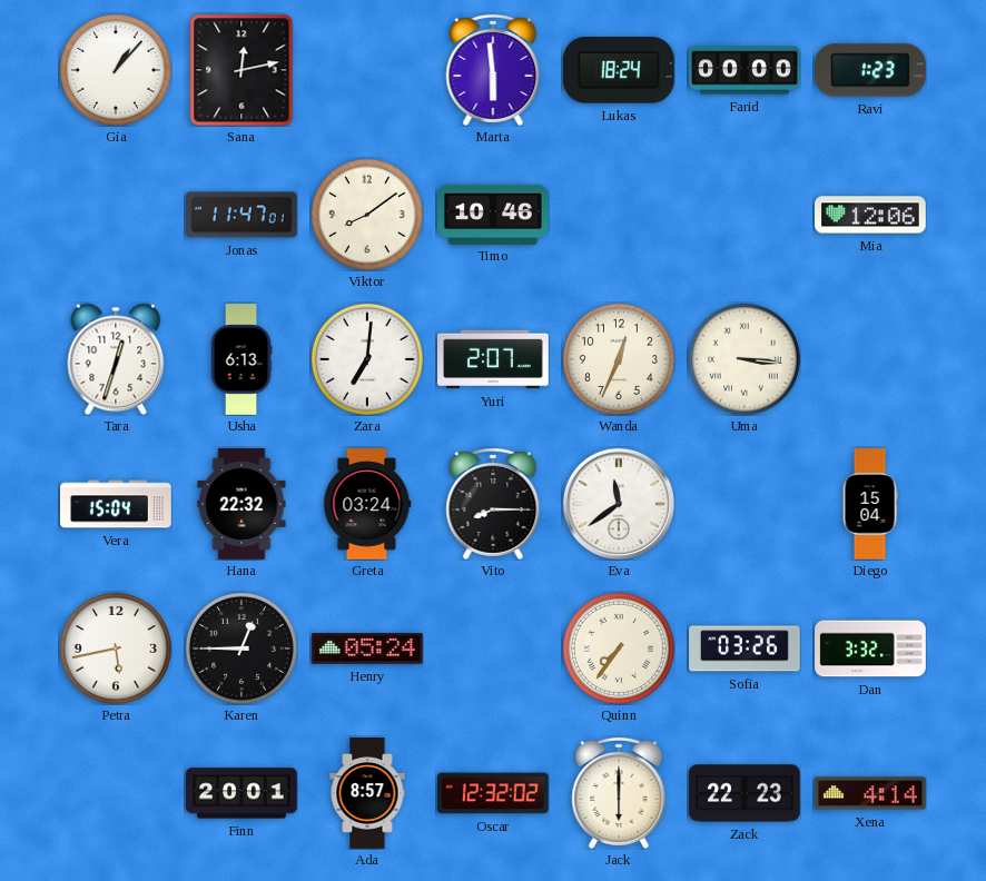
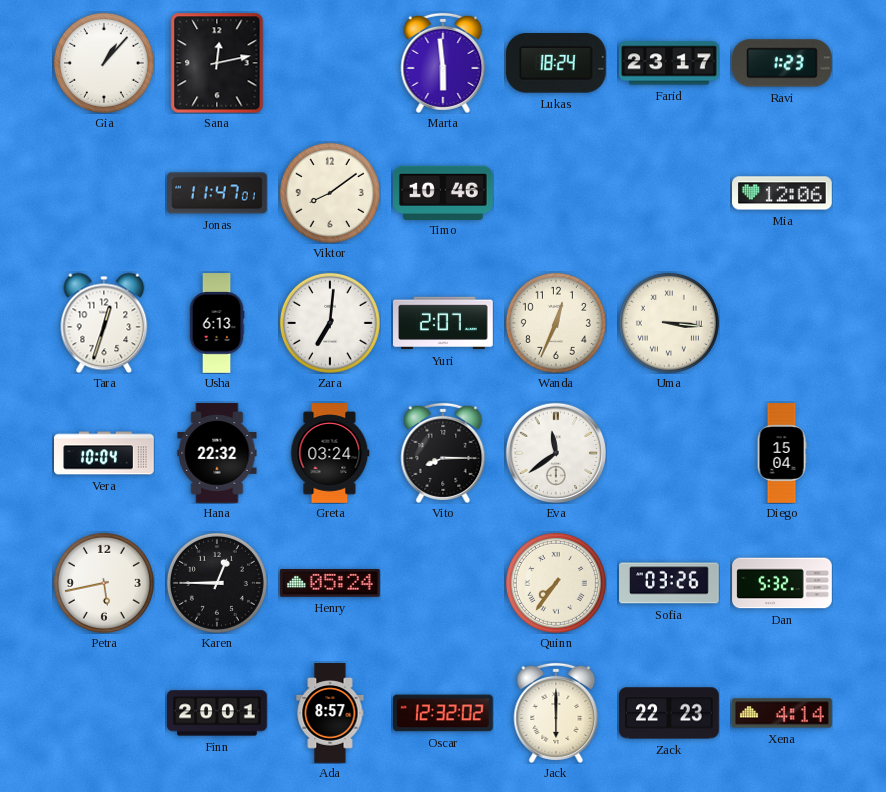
Farid: 00:00 -> 23:17
Vera: 15:04 -> 10:04
Dan: 3:32 -> 5:32
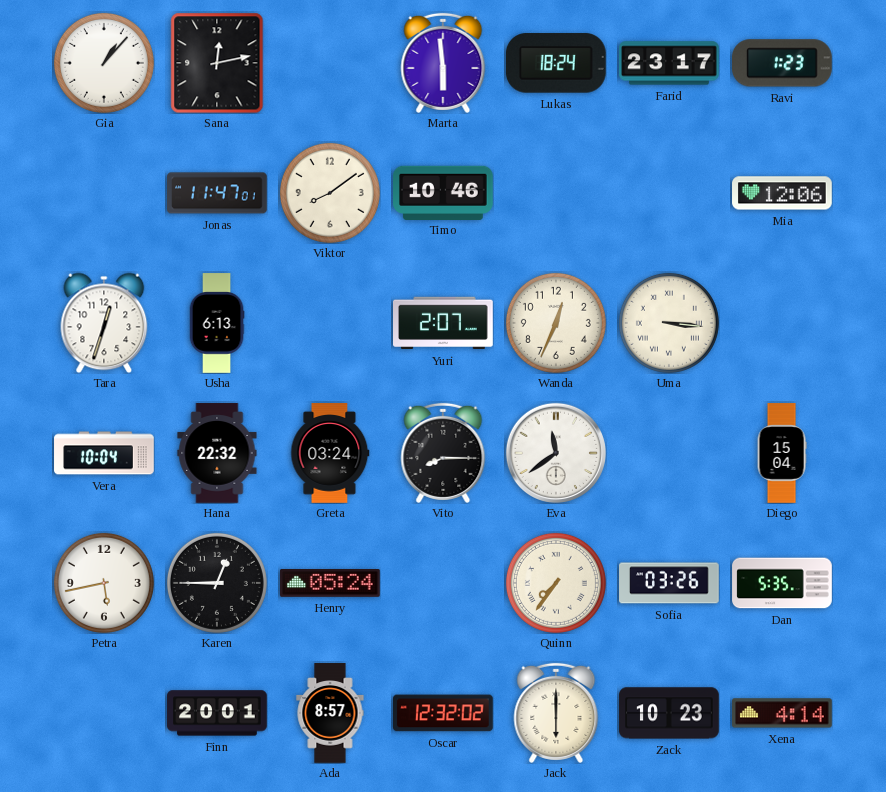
Zara: 7:01 -> none
Dan: 5:32 -> 5:35
Zack: 22:23 -> 10:23
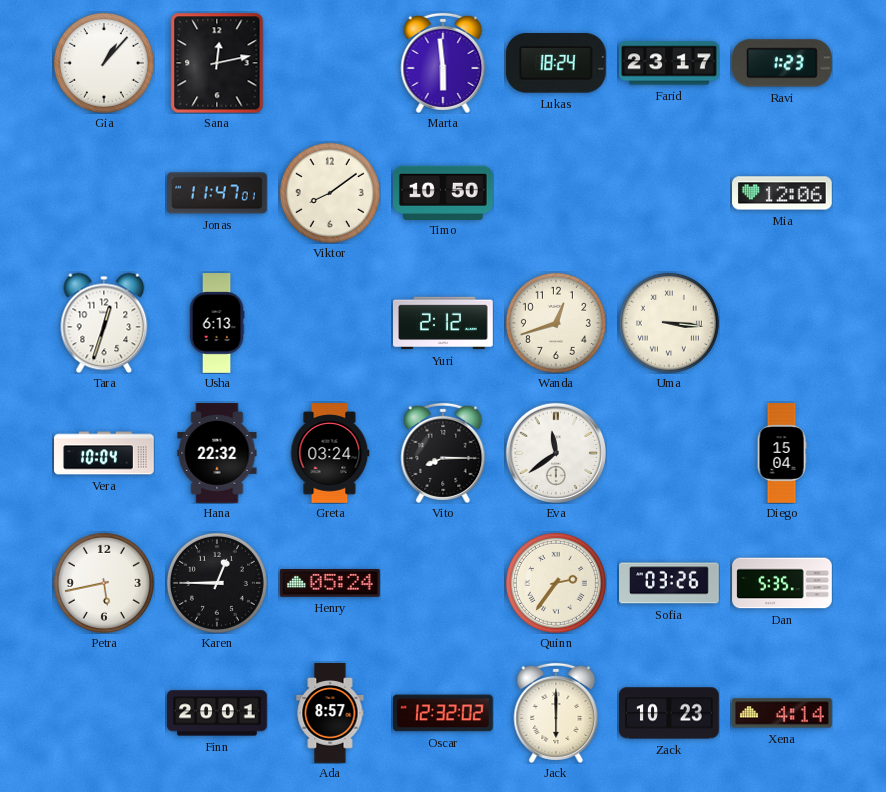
Timo: 10:46 -> 10:50
Yuri: 2:07 -> 2:12
Wanda: 12:34 -> 12:42
Quinn: 7:36 -> 2:36
